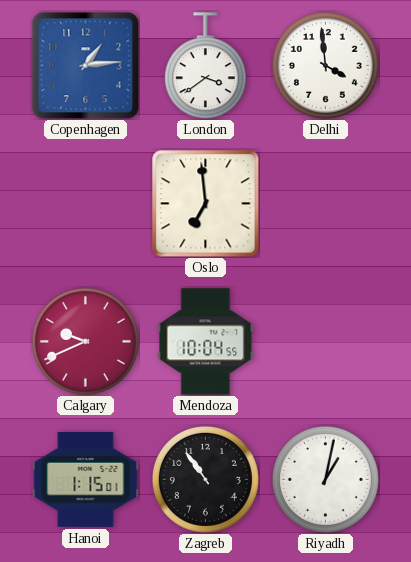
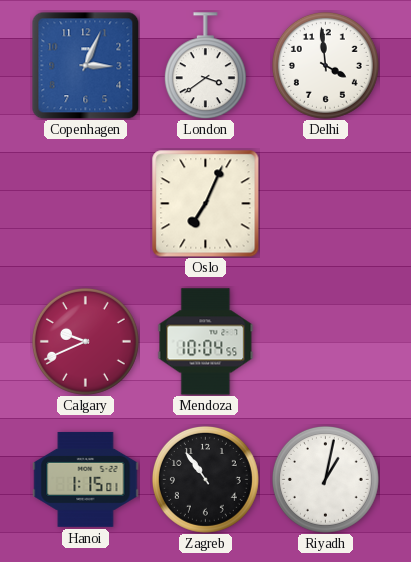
Copenhagen: 1:14 -> 3:04
Oslo: 6:59 -> 7:04
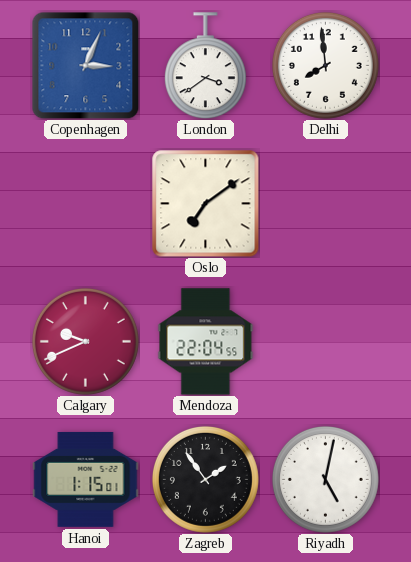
Delhi: 3:59 -> 7:59
Oslo: 7:04 -> 7:09
Mendoza: 10:04 -> 22:04
Zagreb: 10:54 -> 1:54
Riyadh: 1:02 -> 5:02
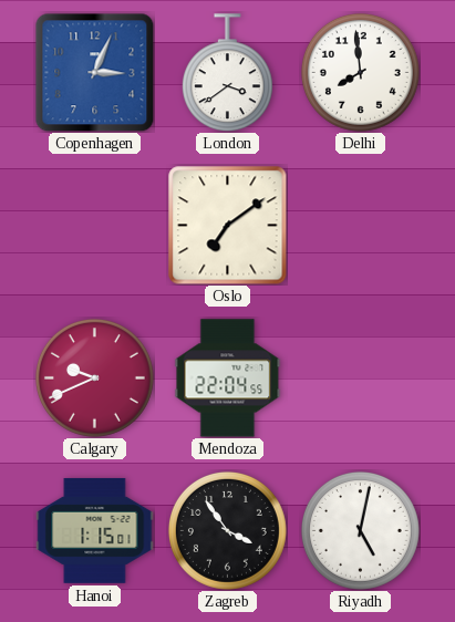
Zagreb: 1:54 -> 3:54
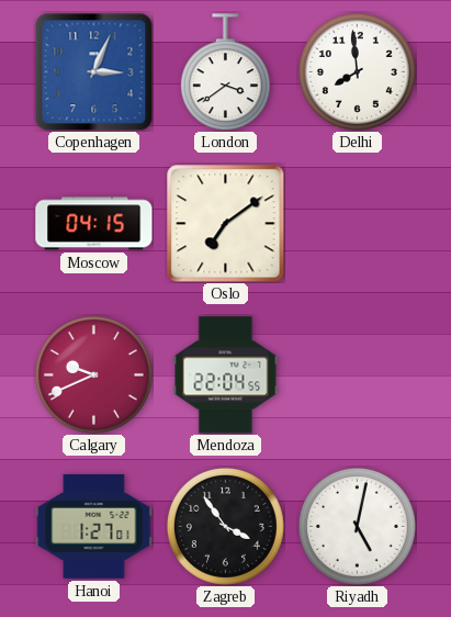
Moscow: none -> 04:15
Hanoi: 1:15 -> 1:27
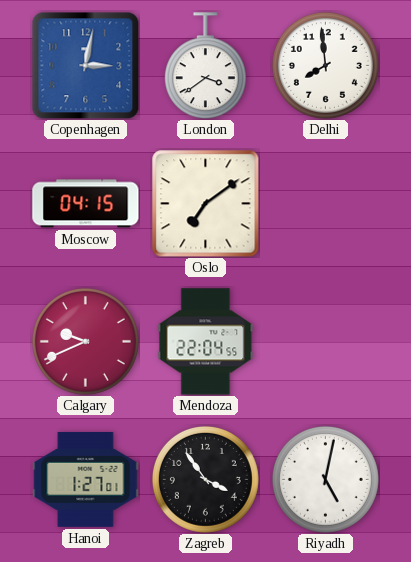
Copenhagen: 3:04 -> 3:02
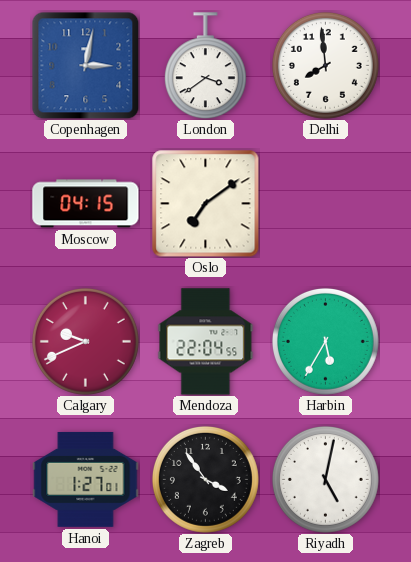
Harbin: none -> 5:35
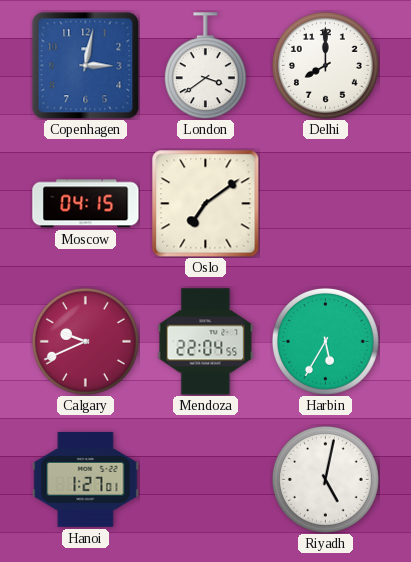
Delhi: 7:59 -> 8:00
Zagreb: 3:54 -> none
